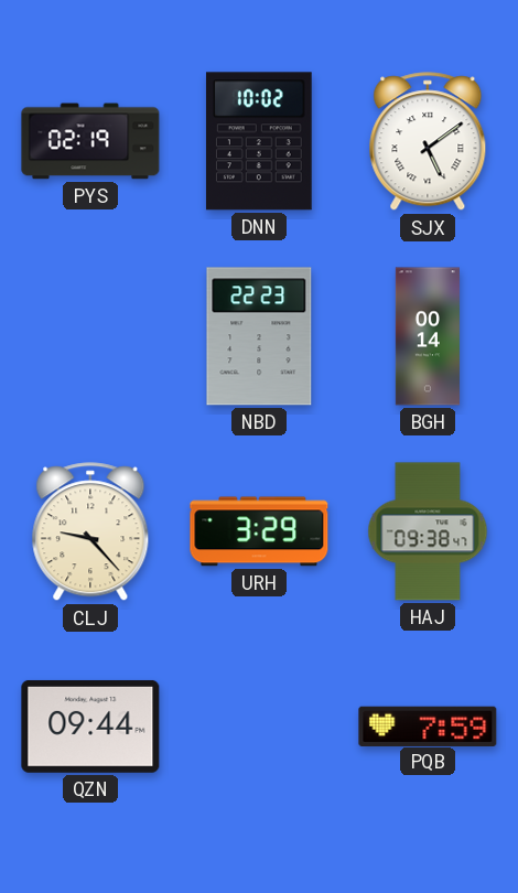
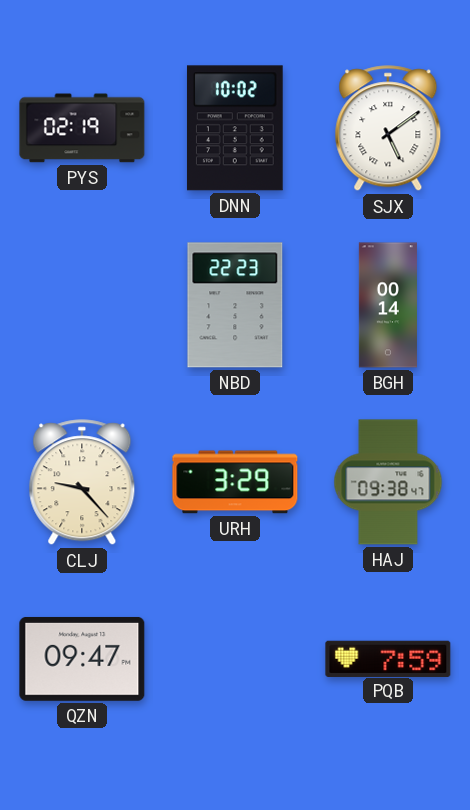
QZN: 09:44 -> 09:47
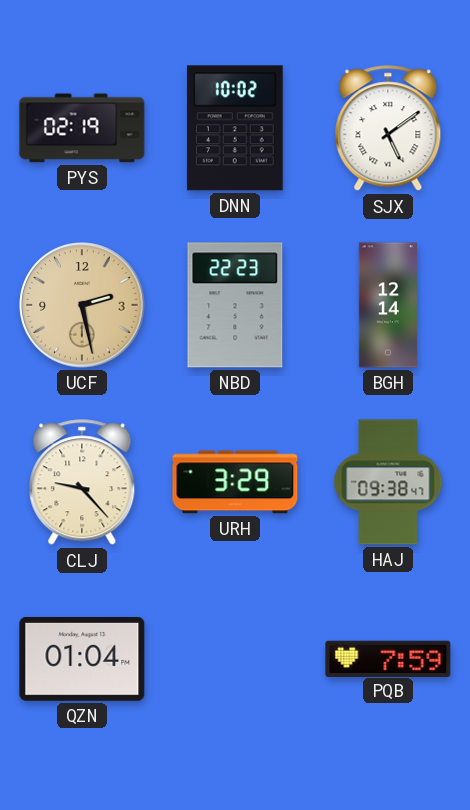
UCF: none -> 2:28
BGH: 00:14 -> 12:14
QZN: 09:47 -> 01:04
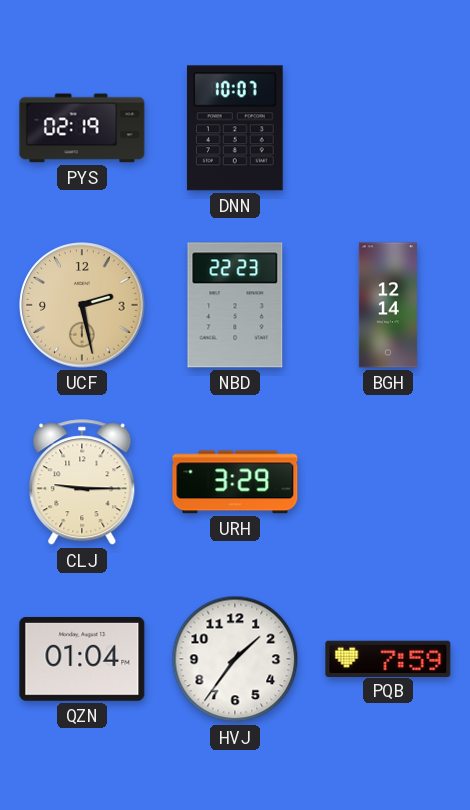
DNN: 10:02 -> 10:07
SJX: 5:09 -> none
CLJ: 9:23 -> 9:15
HAJ: 09:38 -> none
HVJ: none -> 1:36
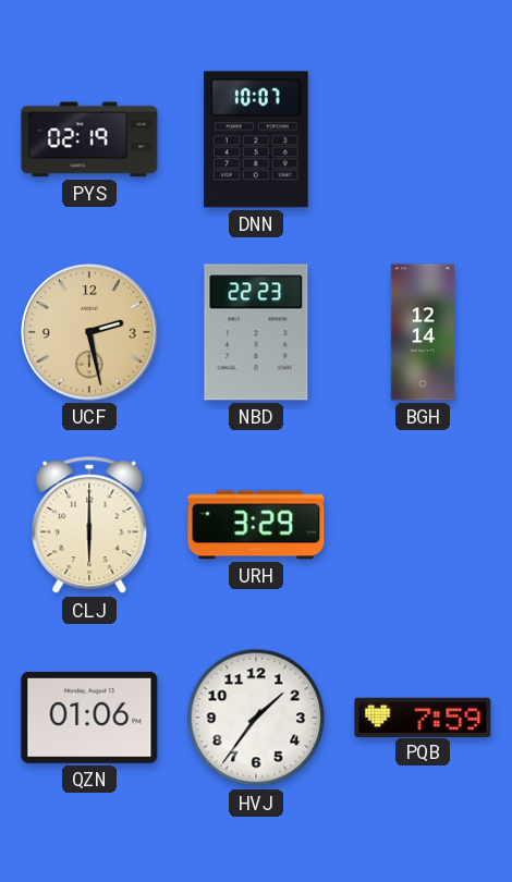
CLJ: 9:15 -> 6:00
QZN: 01:04 -> 01:06
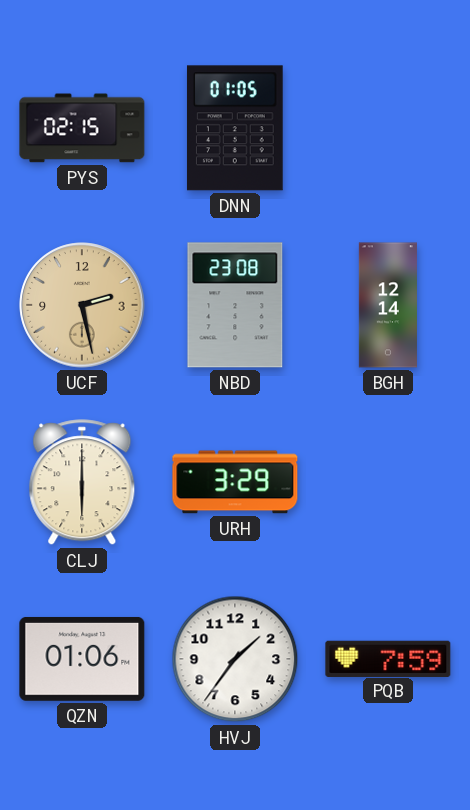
PYS: 02:19 -> 02:15
DNN: 10:07 -> 01:05
NBD: 22:23 -> 23:08
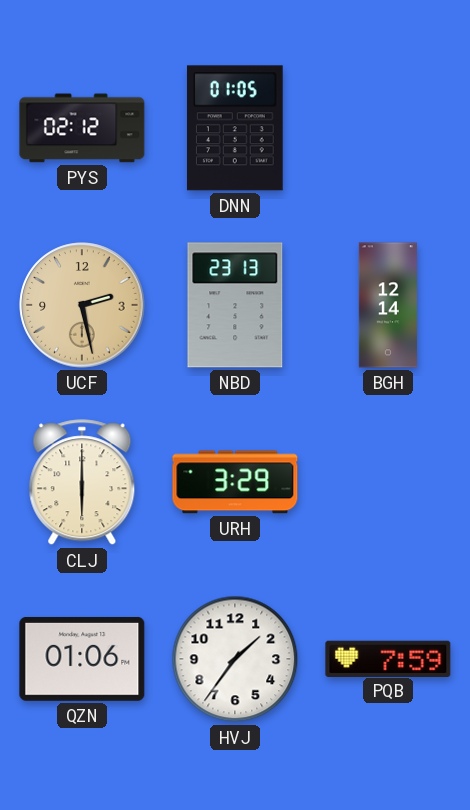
PYS: 02:15 -> 02:12
NBD: 23:08 -> 23:13
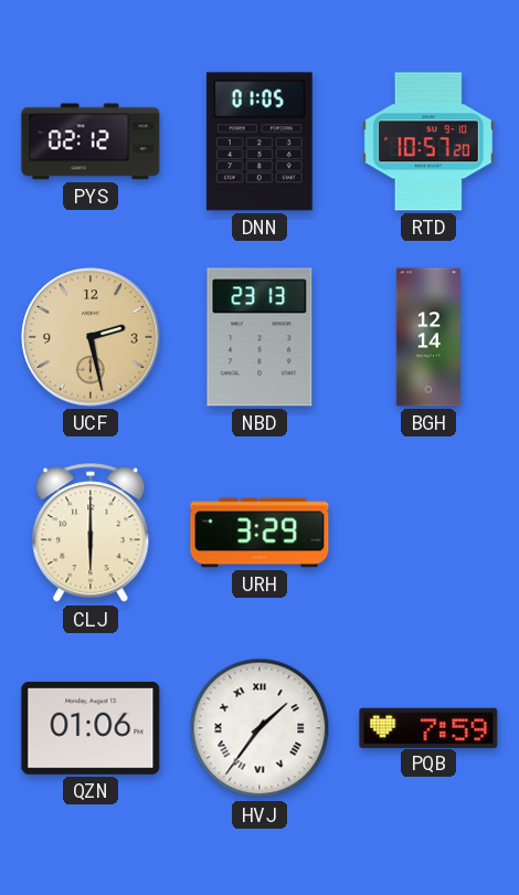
RTD: none -> 10:57
HVJ numerals: Arabic -> Roman
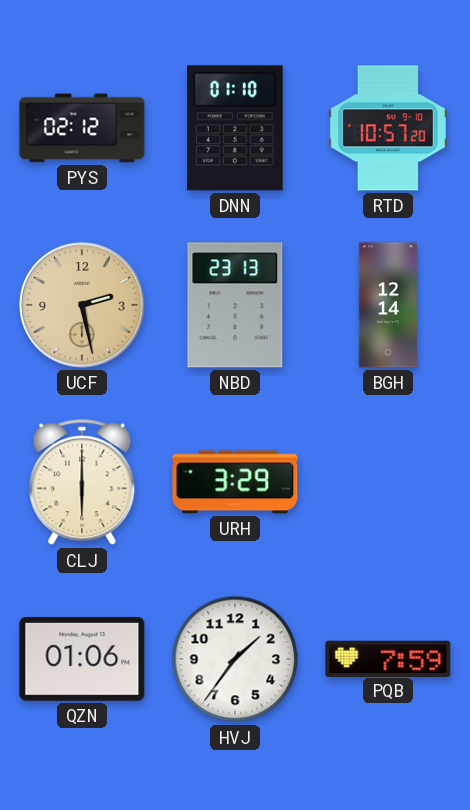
DNN: 01:05 -> 01:10
HVJ numerals: Roman -> Arabic
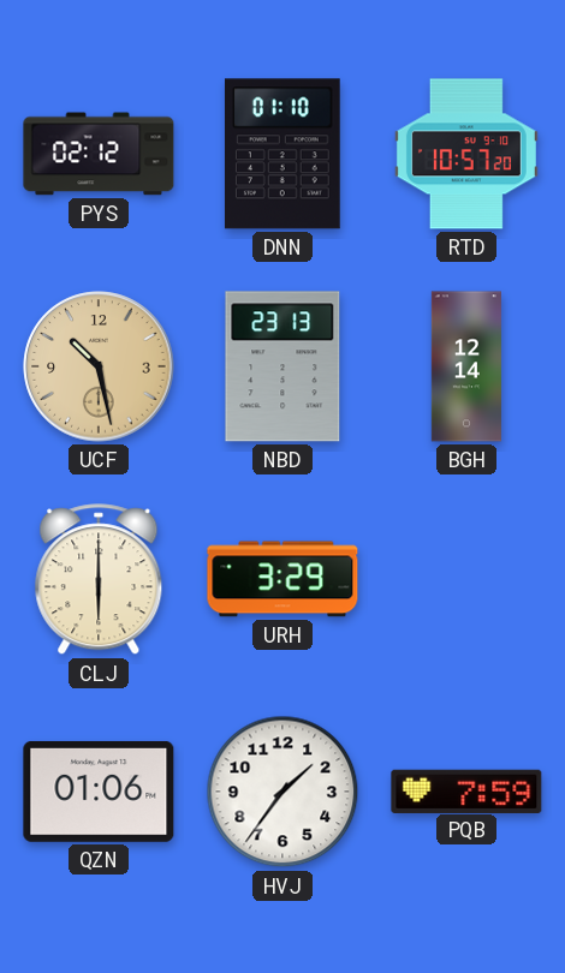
UCF: 2:28 -> 10:28
